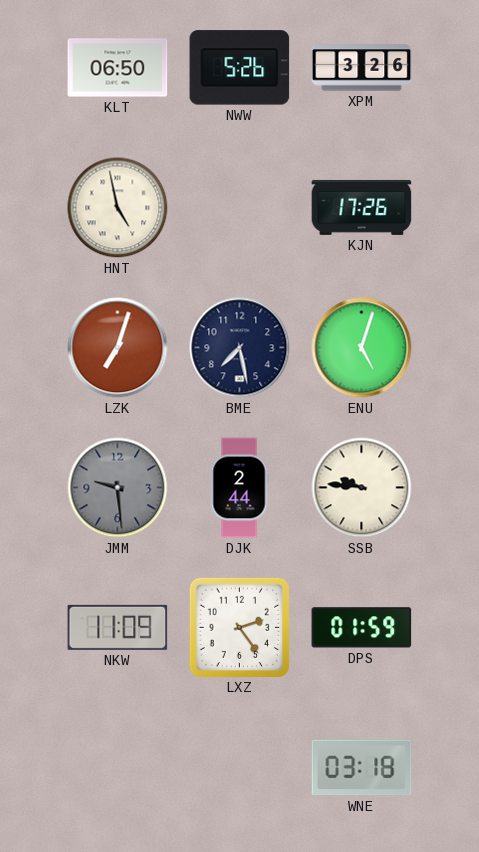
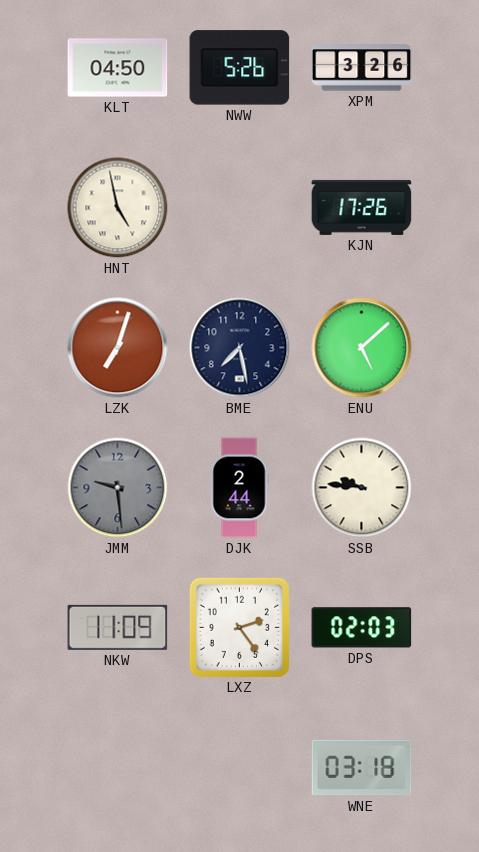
KLT: 06:50 -> 04:50
ENU: 5:03 -> 5:08
DPS: 01:59 -> 02:03
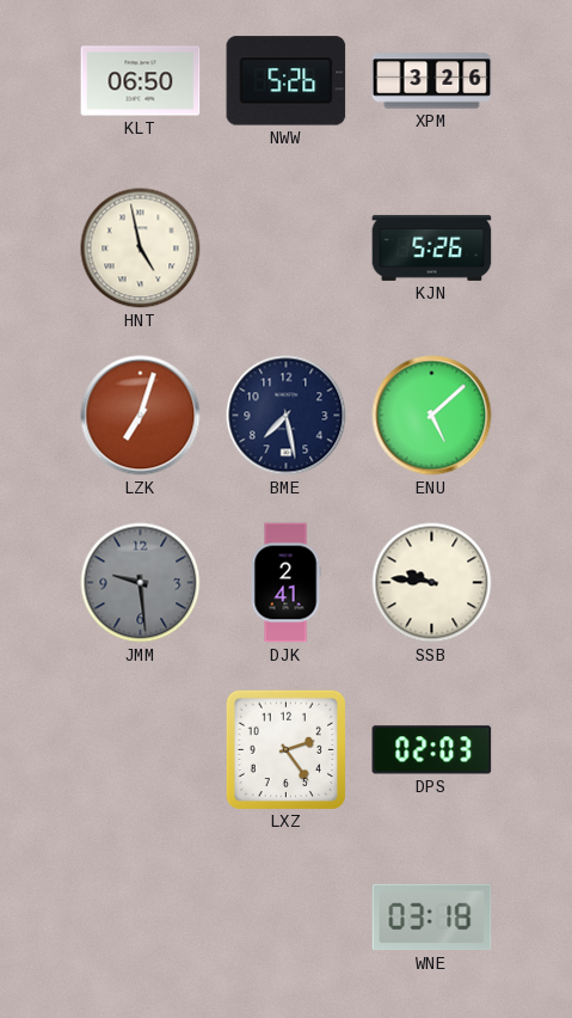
KLT: 04:50 -> 06:50
KJN: 17:26 -> 5:26
DJK: 2:44 -> 2:41
NKW: 11:09 -> none
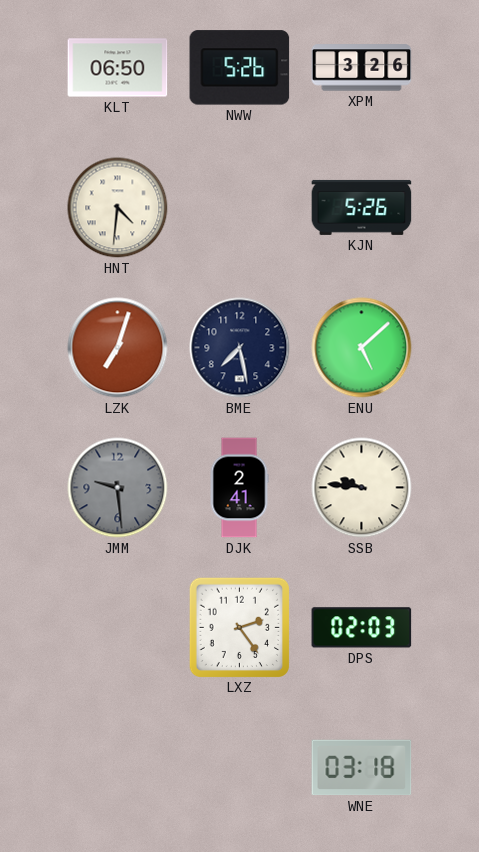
HNT: 4:58 -> 4:31
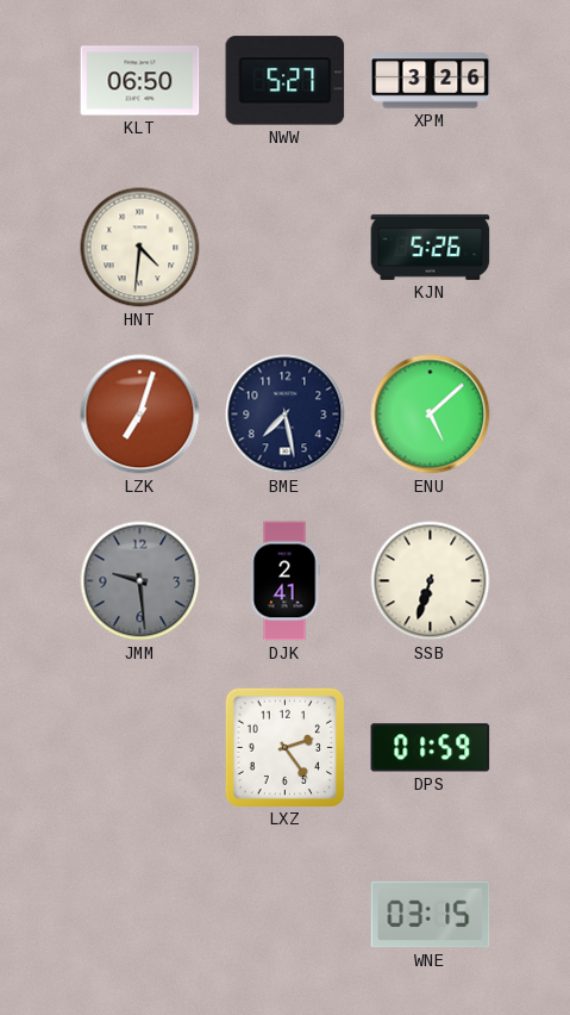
NWW: 5:26 -> 5:27
SSB: 9:46 -> 6:33
DPS: 02:03 -> 01:59
WNE: 03:18 -> 03:15
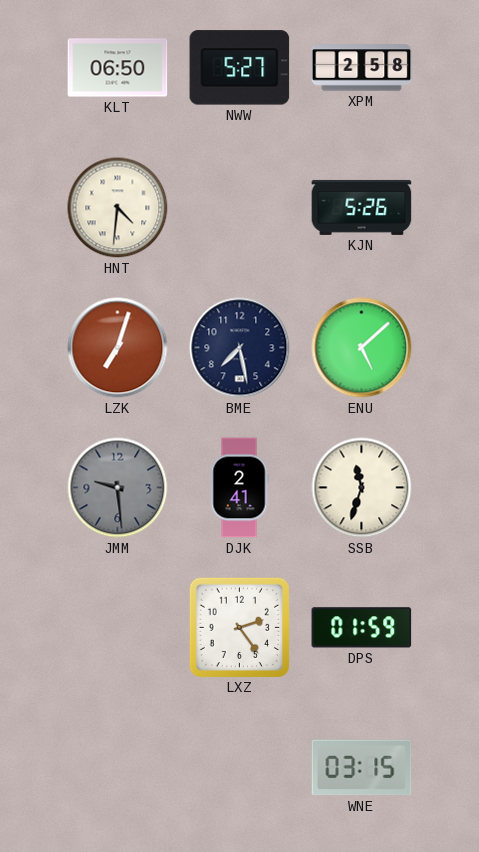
XPM: 3:26 -> 2:58
SSB: 6:33 -> 11:33
